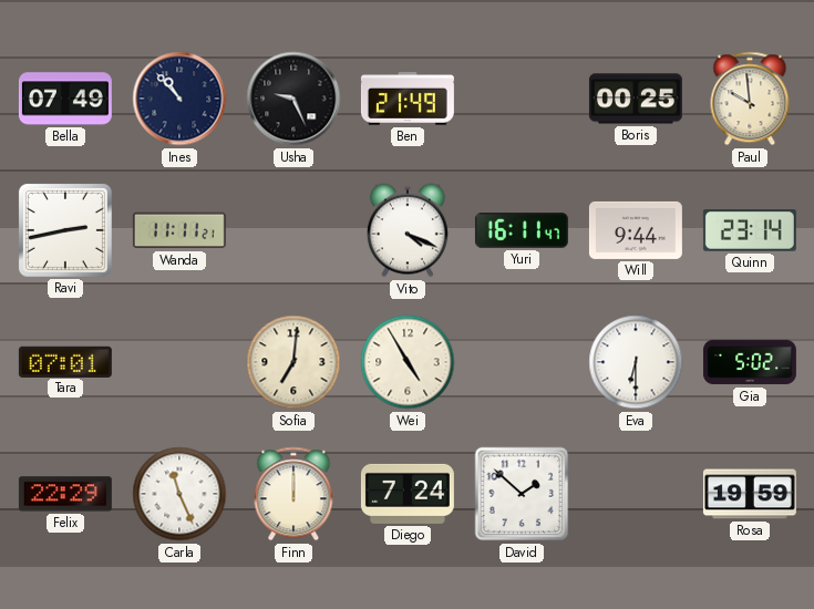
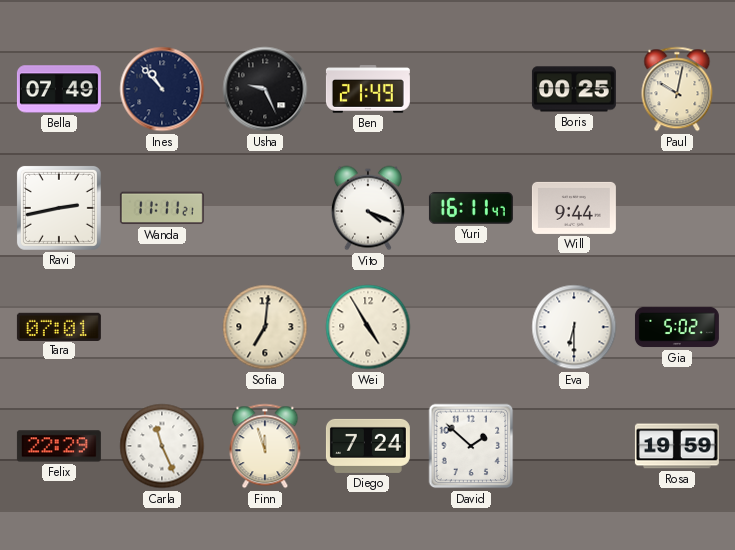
Paul: 9:59 -> 10:02
Quinn: 23:14 -> none
Finn: 12:00 -> 11:57
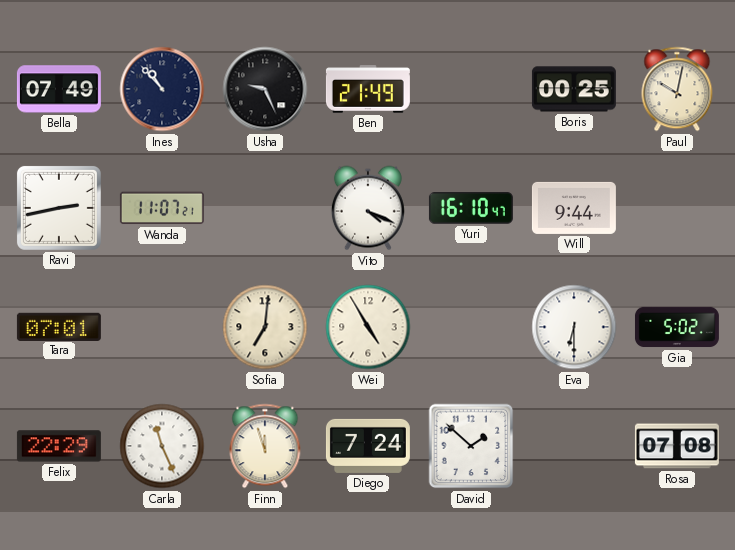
Wanda: 11:11 -> 11:07
Yuri: 16:11 -> 16:10
Rosa: 19:59 -> 07:08
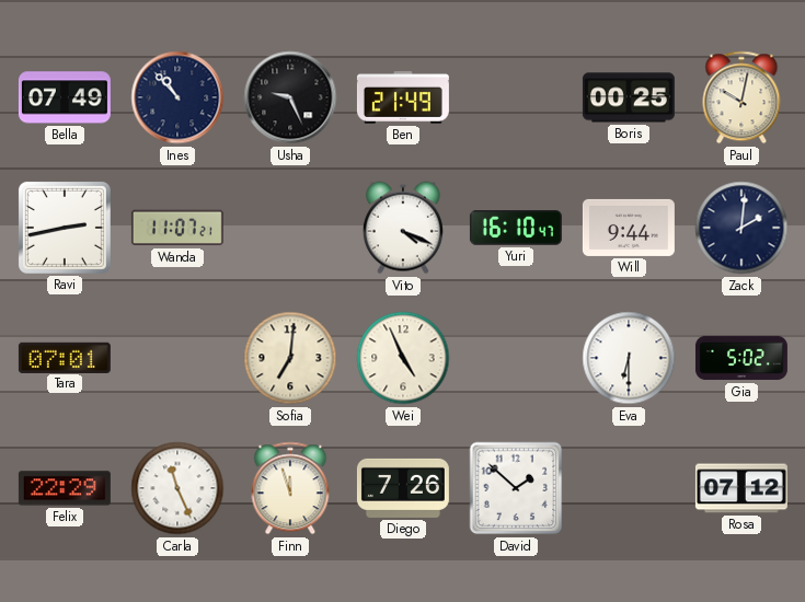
Zack: none -> 2:01
Wei: 4:55 -> 4:56
Diego: 7:24 -> 7:26
Rosa: 07:08 -> 07:12
